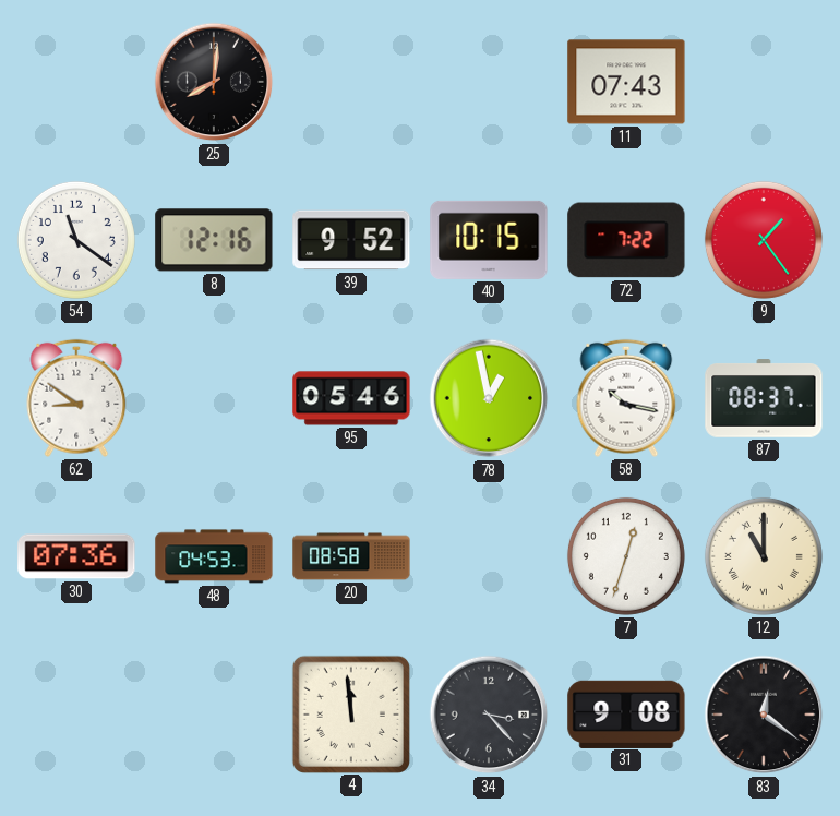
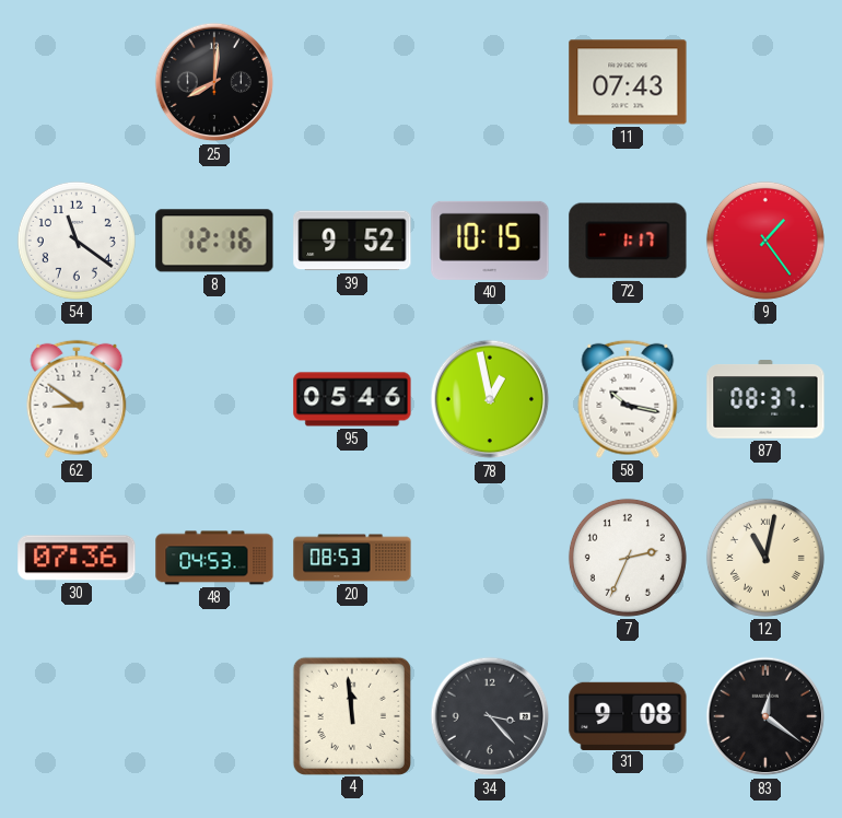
72: 7:22 -> 1:17
20: 08:58 -> 08:53
7: 12:33 -> 2:34
12: 11:00 -> 11:02
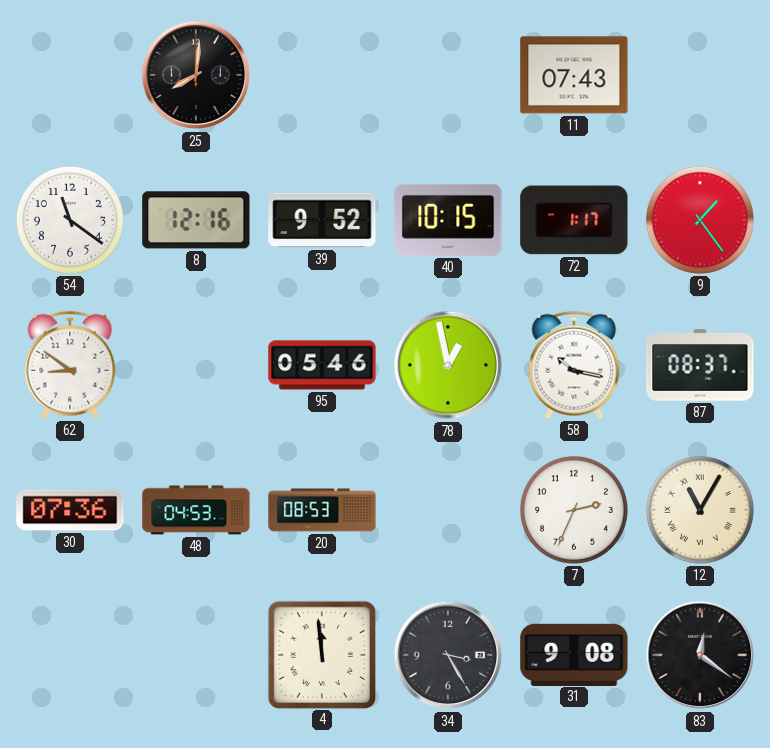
12: 11:02 -> 11:05
34: 3:23 -> 3:25
